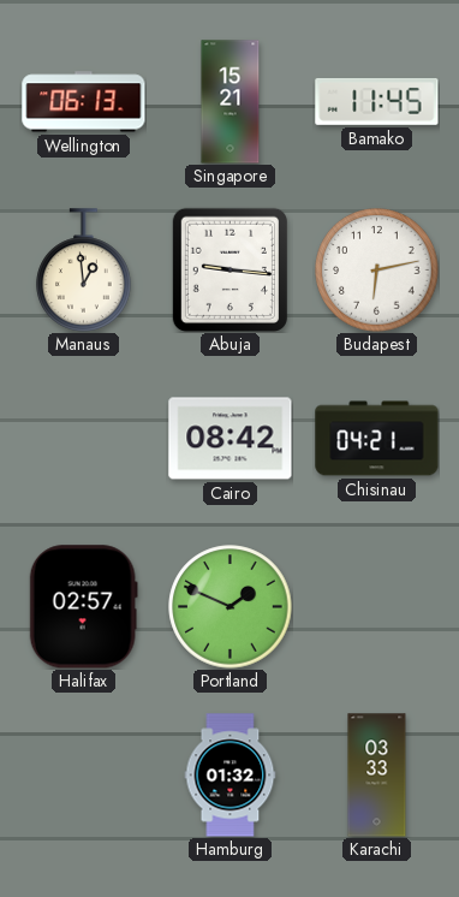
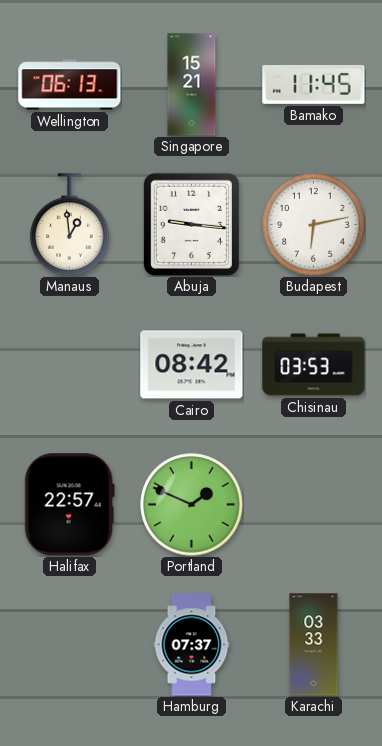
Chisinau: 04:21 -> 03:53
Halifax: 02:57 -> 22:57
Hamburg: 01:32 -> 07:37
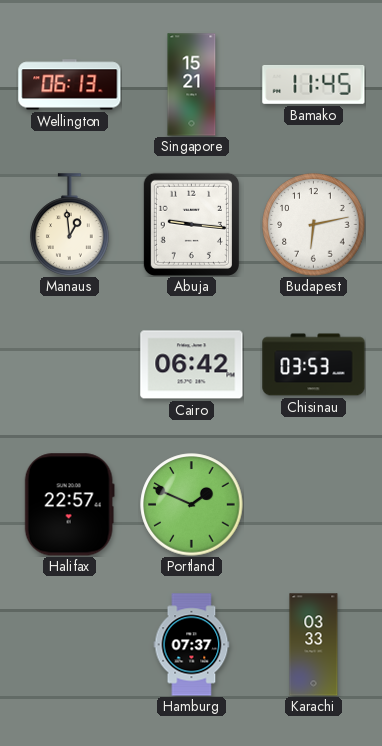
Cairo: 08:42 -> 06:42
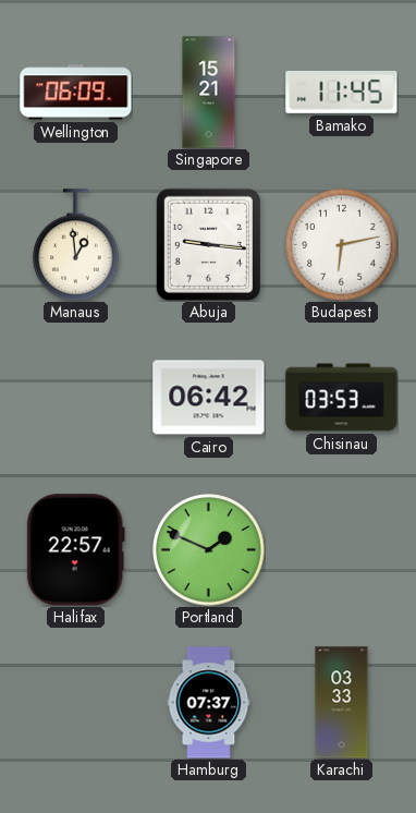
Wellington: 06:13 -> 06:09
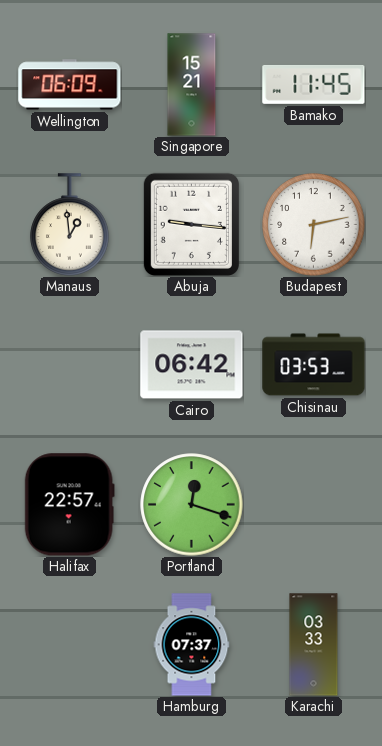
Portland: 1:49 -> 12:18
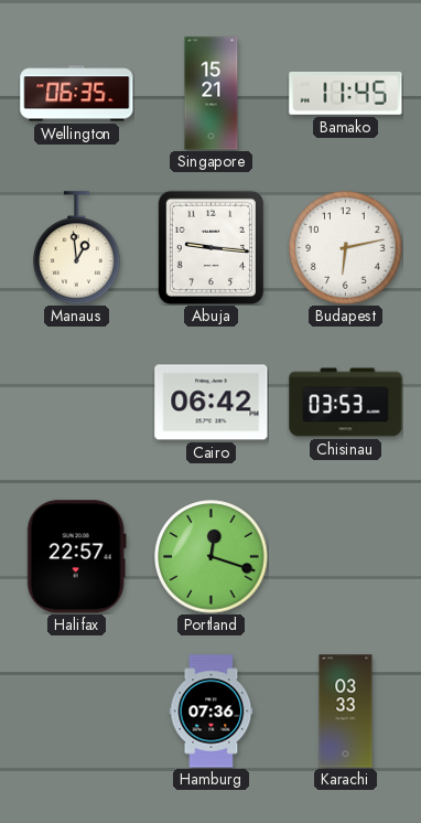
Wellington: 06:09 -> 06:35
Hamburg: 07:37 -> 07:36
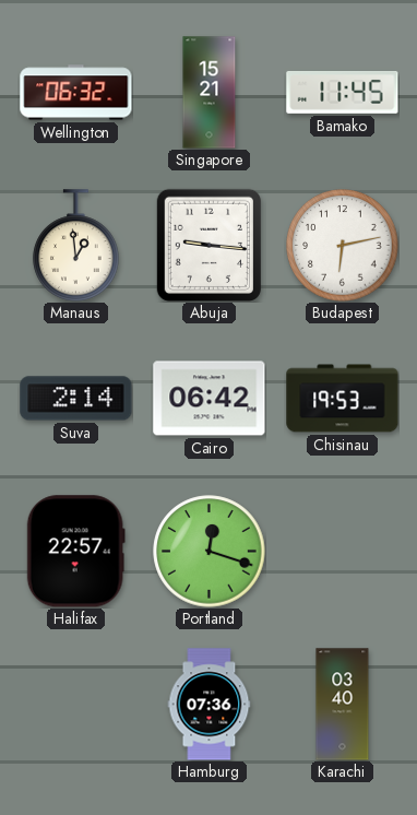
Wellington: 06:35 -> 06:32
Suva: none -> 2:14
Chisinau: 03:53 -> 19:53
Karachi: 03:33 -> 03:40
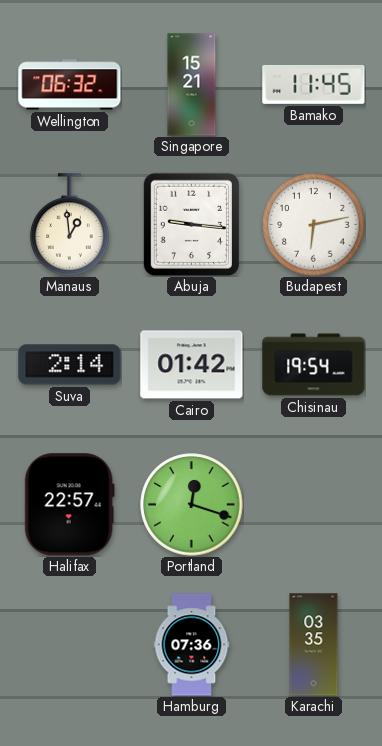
Cairo: 06:42 -> 01:42
Chisinau: 19:53 -> 19:54
Karachi: 03:40 -> 03:35
